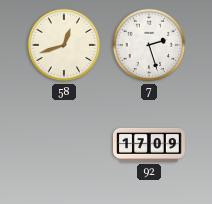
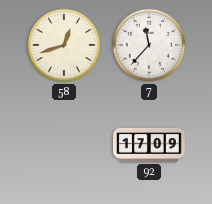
7: 2:27 -> 11:37
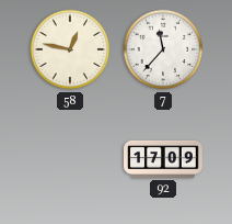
58: 12:42 -> 12:47
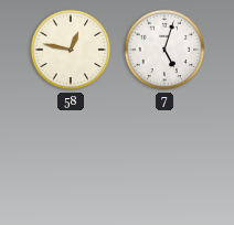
7: 11:37 -> 5:03
92: 17:09 -> none
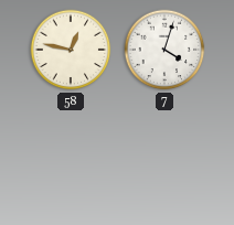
7: 5:03 -> 4:03
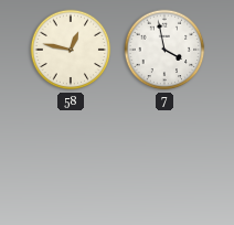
7: 4:03 -> 3:58
